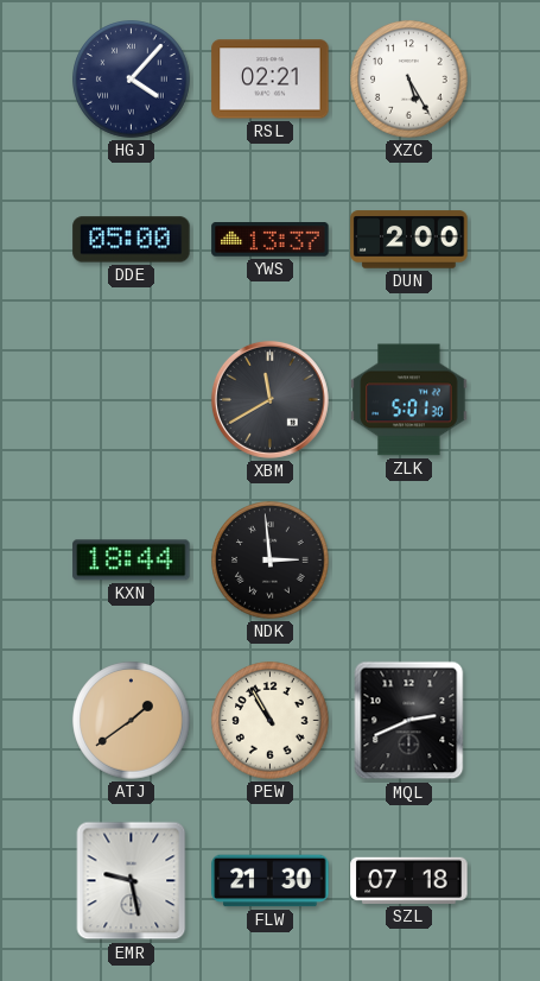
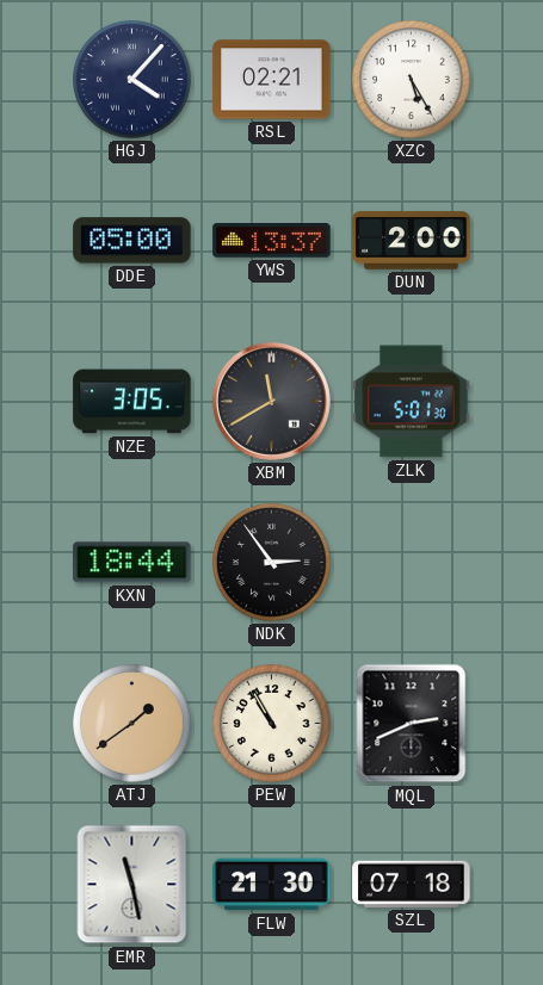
NZE: none -> 3:05
NDK: 2:59 -> 2:54
EMR: 9:28 -> 11:28
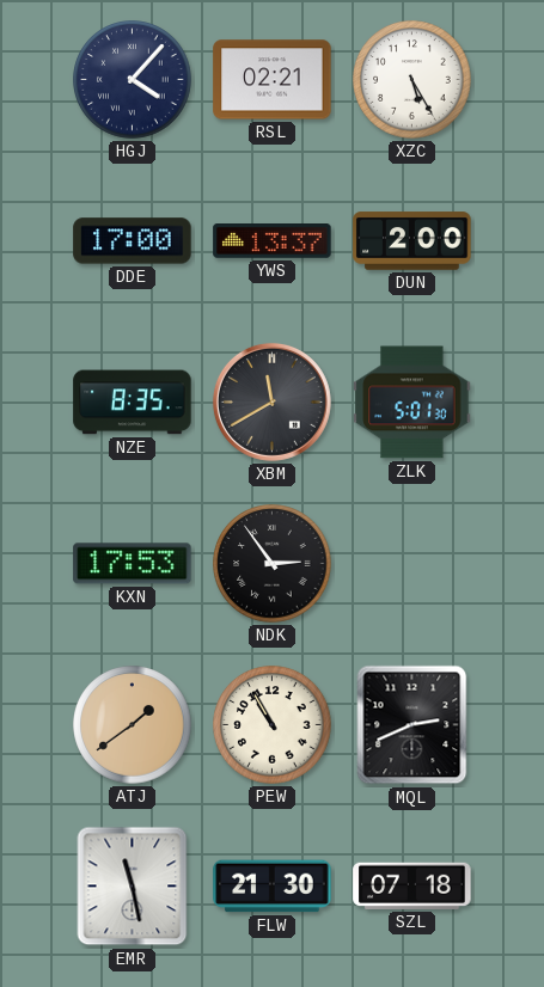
DDE: 05:00 -> 17:00
NZE: 3:05 -> 8:35
KXN: 18:44 -> 17:53
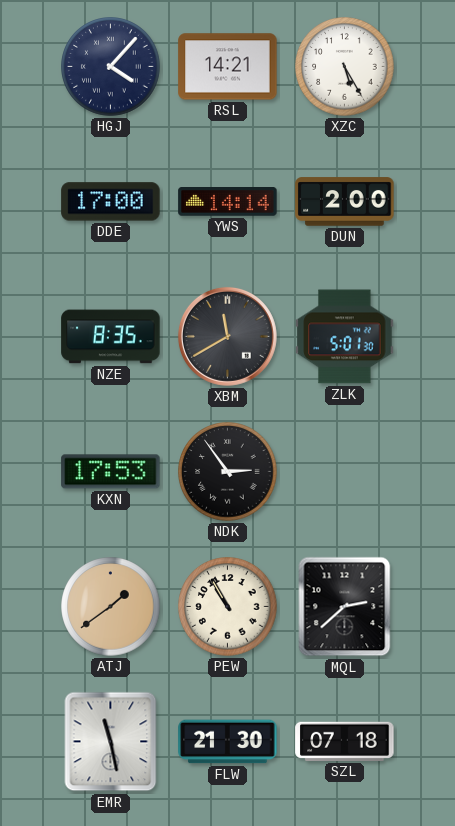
RSL: 02:21 -> 14:21
YWS: 13:37 -> 14:14
MQL: 2:41 -> 2:38
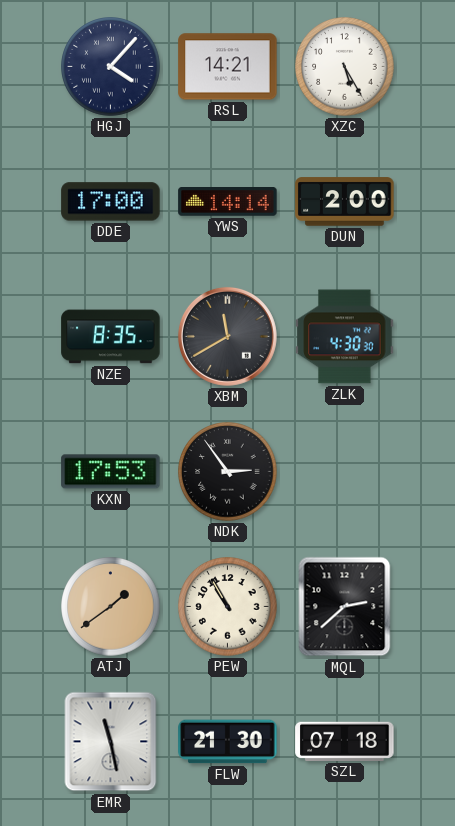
ZLK: 5:01 -> 4:30
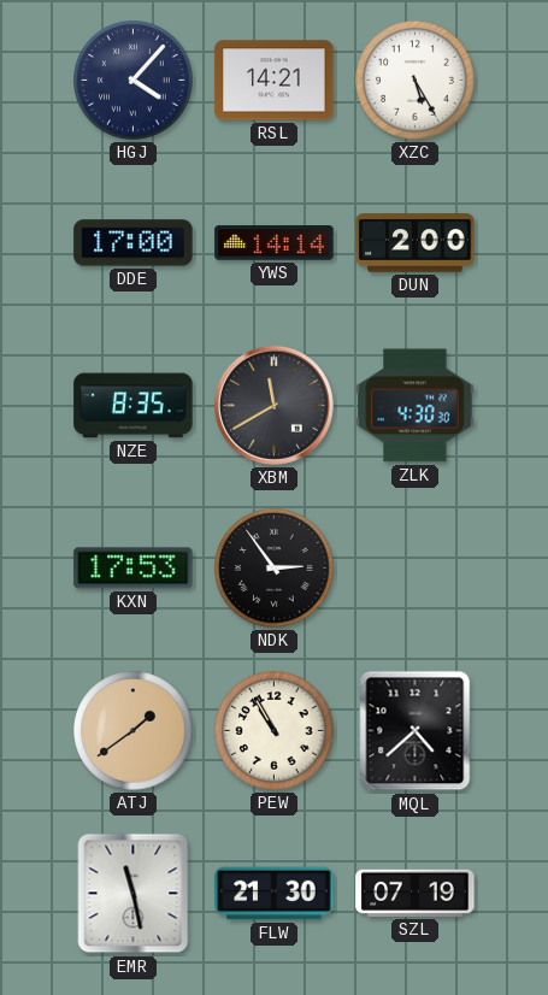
MQL: 2:38 -> 4:38
SZL: 07:18 -> 07:19
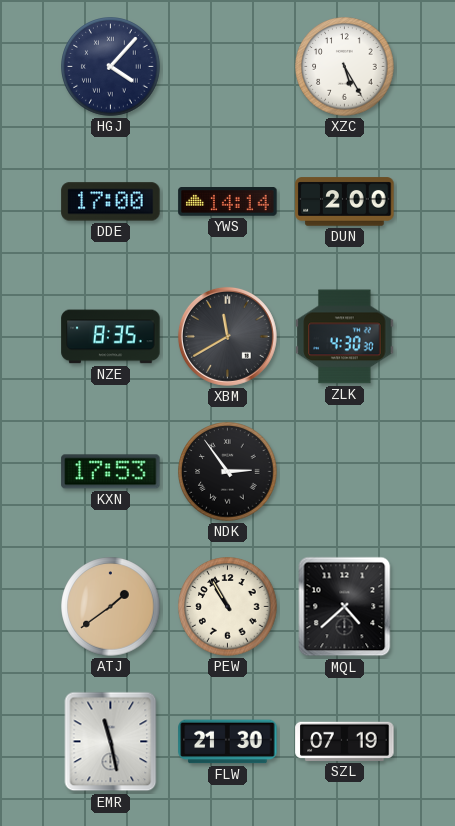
RSL: 14:21 -> none
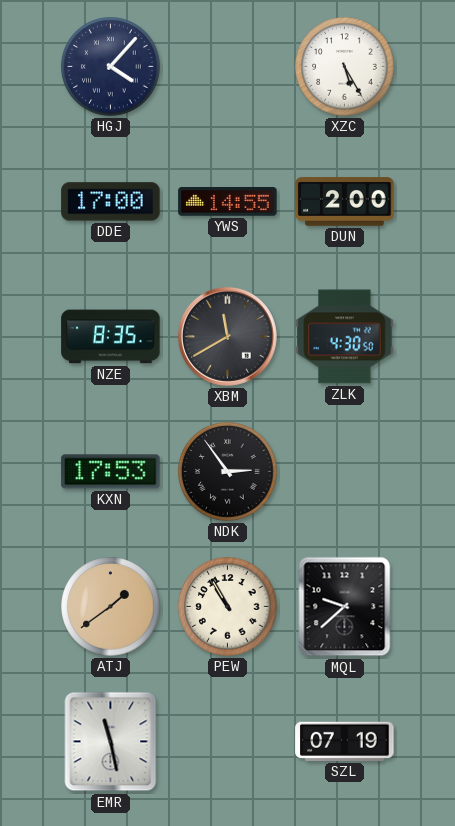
YWS: 14:14 -> 14:55
ZLK: 4:30:30 -> 4:30:50
MQL: 4:38 -> 9:38
FLW: 21:30 -> none
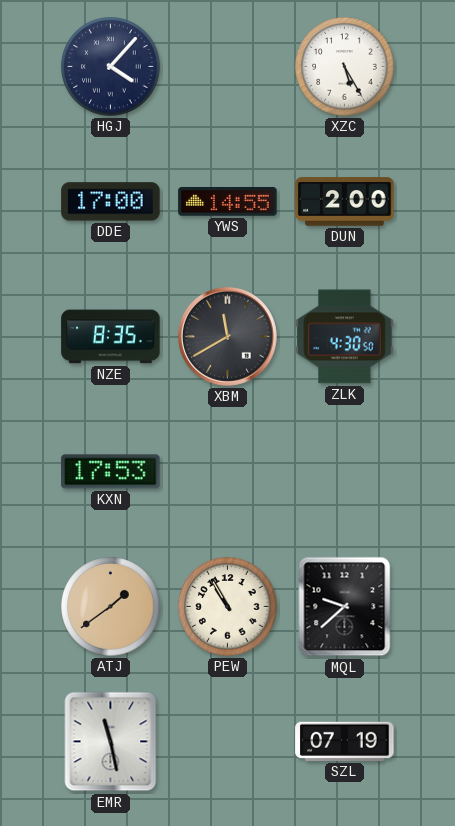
NDK: 2:54 -> none
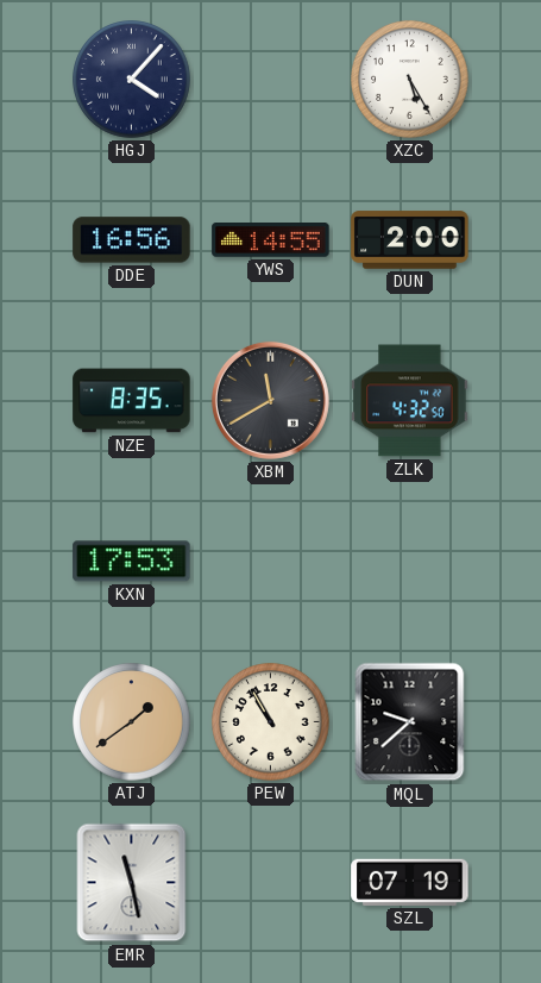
DDE: 17:00 -> 16:56
ZLK: 4:30 -> 4:32
